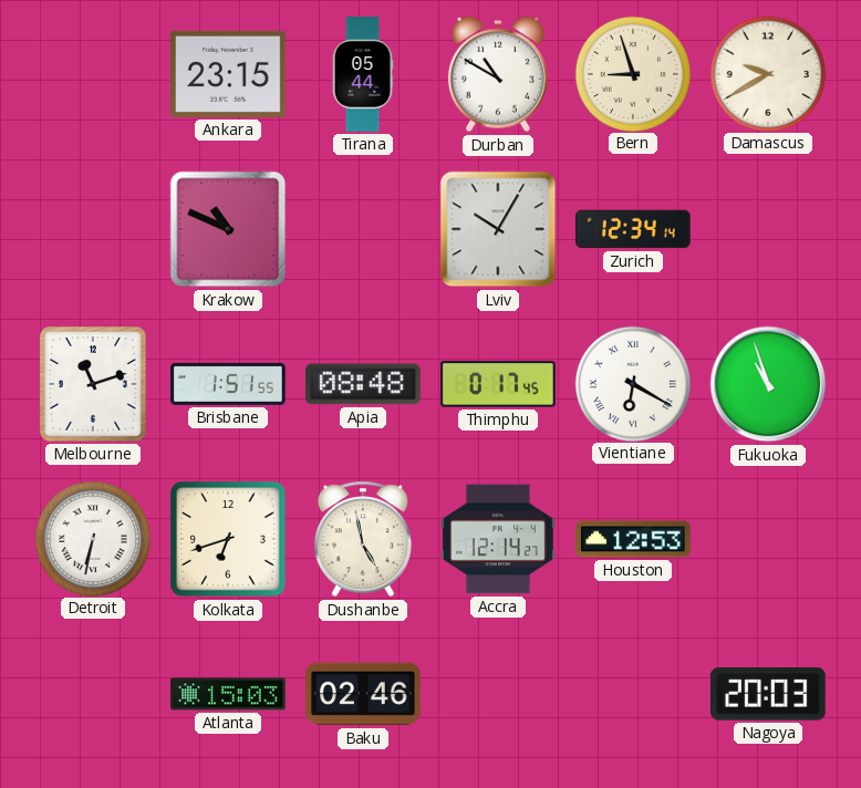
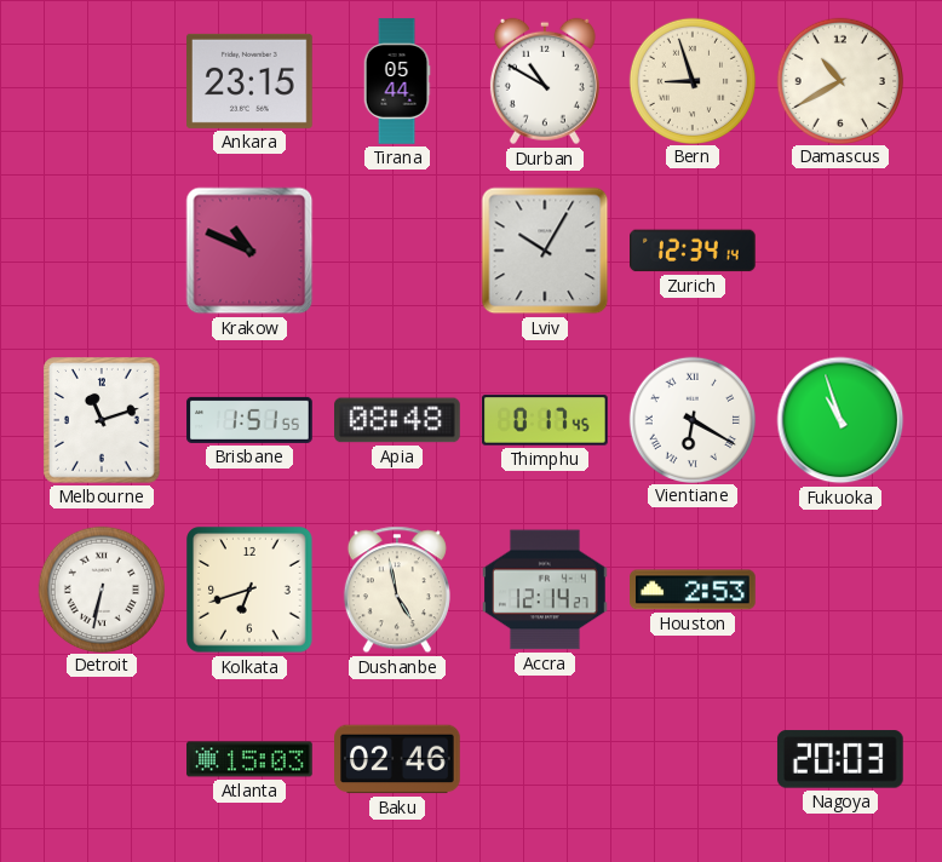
Damascus: 9:40 -> 10:40
Houston: 12:53 -> 2:53
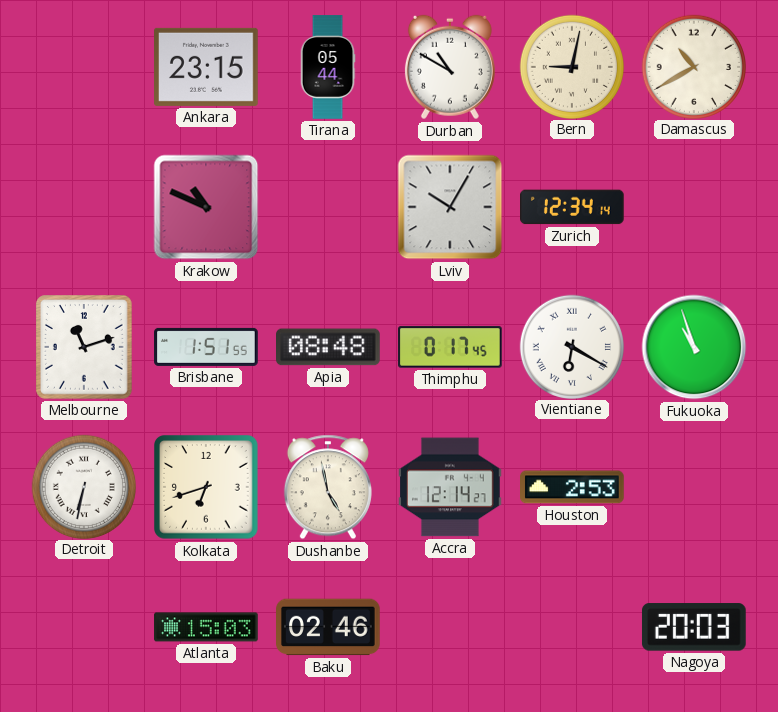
Bern: 8:57 -> 9:02
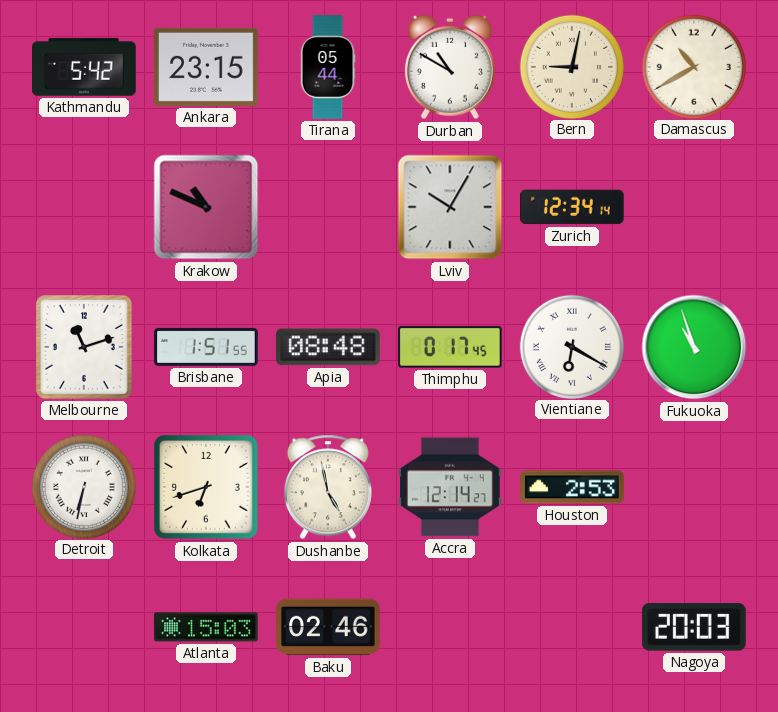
Kathmandu: none -> 5:42
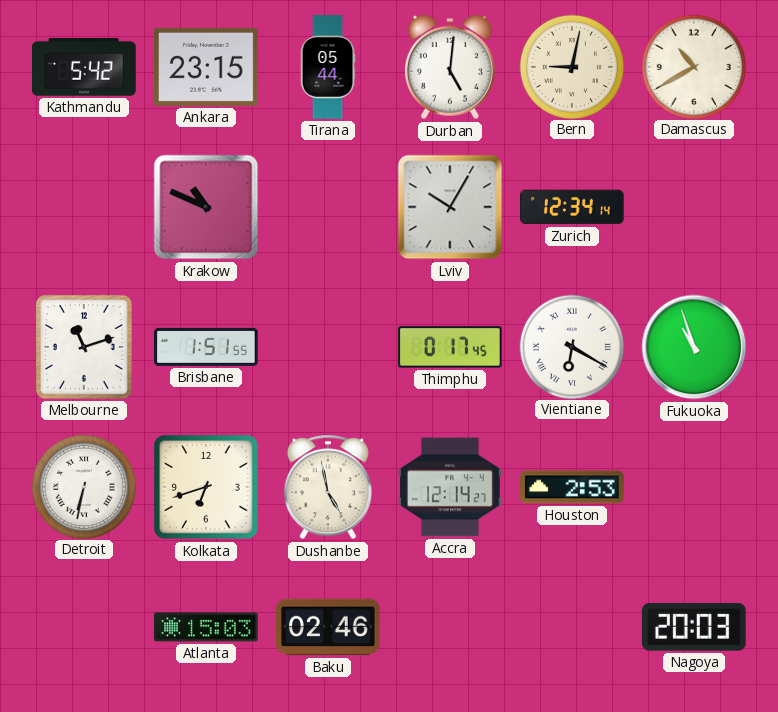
Durban: 10:50 -> 5:01
Apia: 08:48 -> none
